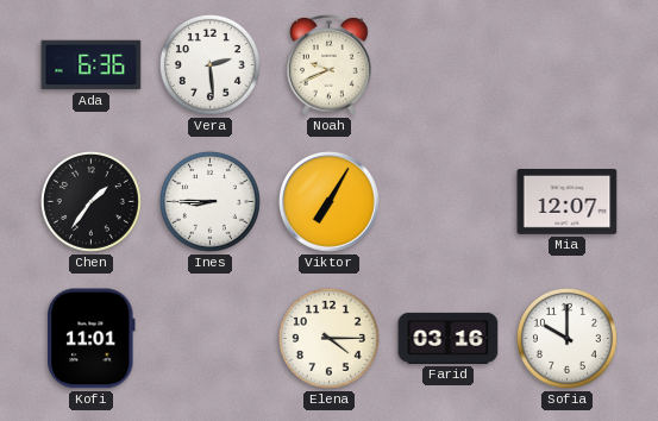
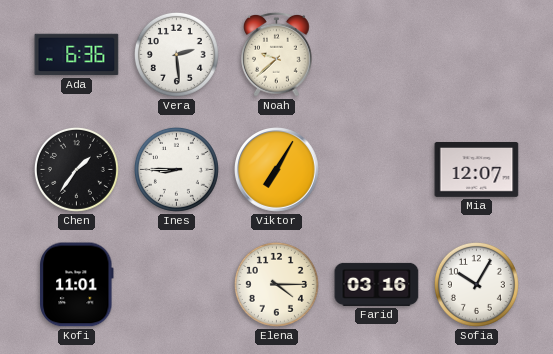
Noah: 9:41 -> 9:38
Sofia: 10:00 -> 10:05
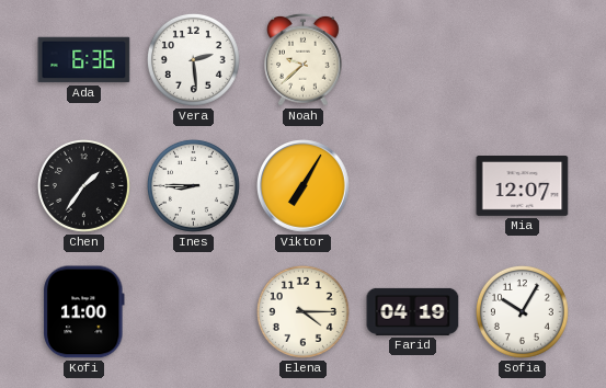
Kofi: 11:01 -> 11:00
Farid: 03:16 -> 04:19
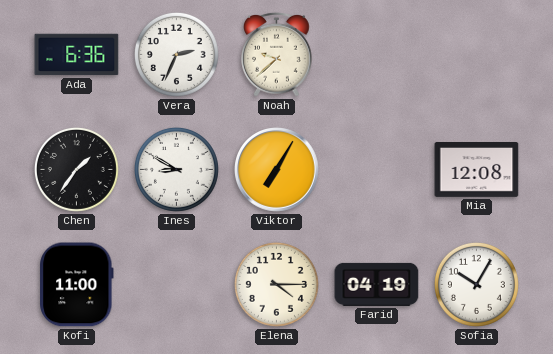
Vera: 2:29 -> 2:34
Ines: 8:45 -> 8:50
Mia: 12:07 -> 12:08
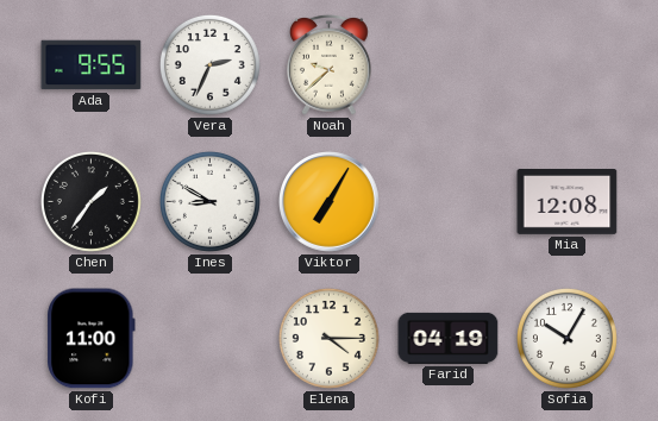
Ada: 6:36 -> 9:55
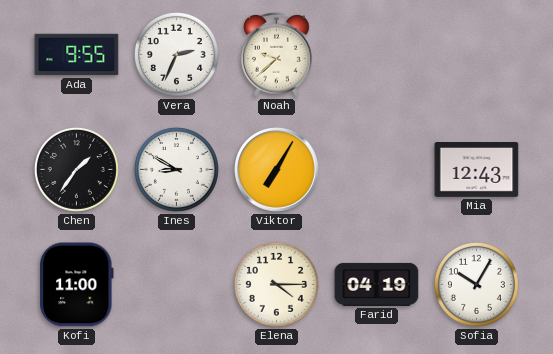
Mia: 12:08 -> 12:43
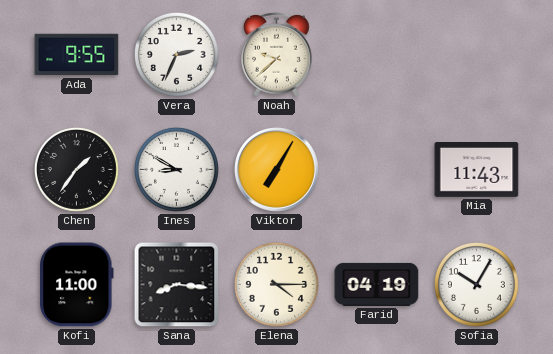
Mia: 12:43 -> 11:43
Sana: none -> 8:16
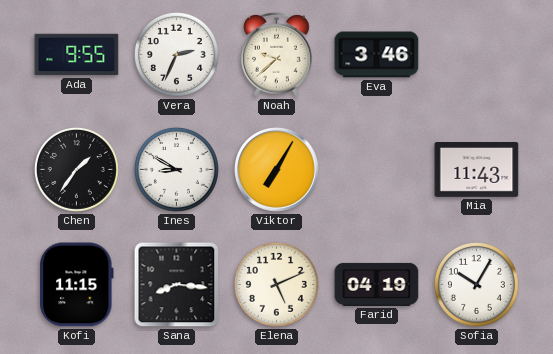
Eva: none -> 3:46
Kofi: 11:00 -> 11:15
Elena: 4:15 -> 5:11
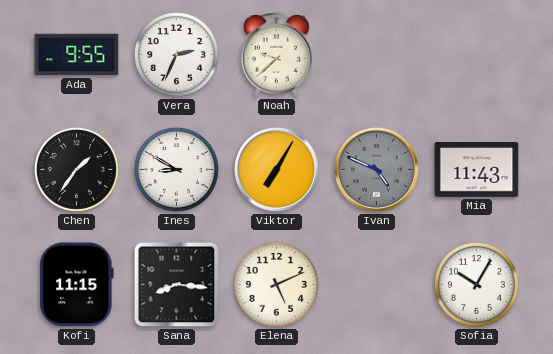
Eva: 3:46 -> none
Ivan: none -> 4:49
Farid: 04:19 -> none
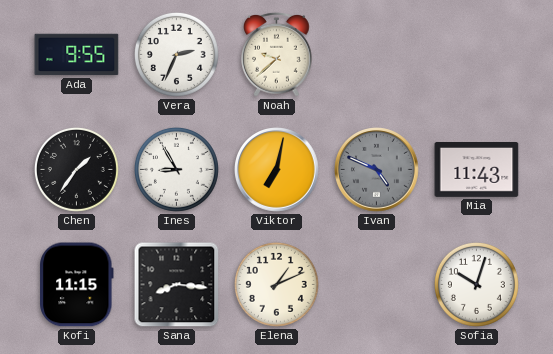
Ines: 8:50 -> 8:55
Viktor: 7:05 -> 7:02
Elena: 5:11 -> 1:11
Sofia: 10:05 -> 10:03
